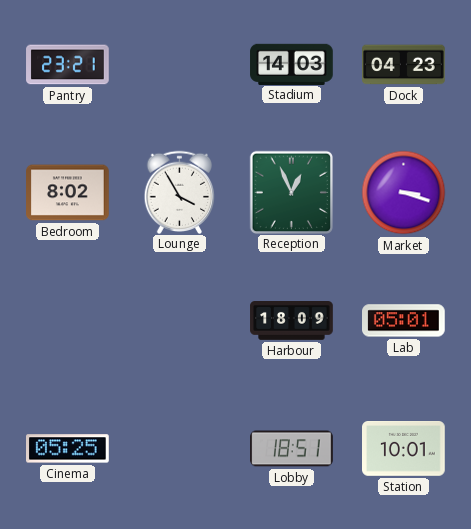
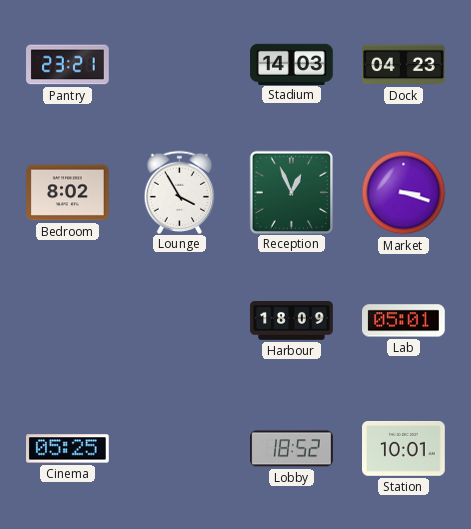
Lobby: 18:51 -> 18:52
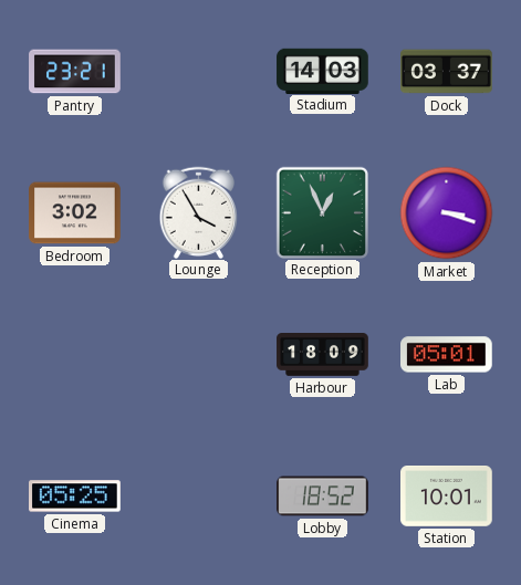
Dock: 04:23 -> 03:37
Bedroom: 8:02 -> 3:02
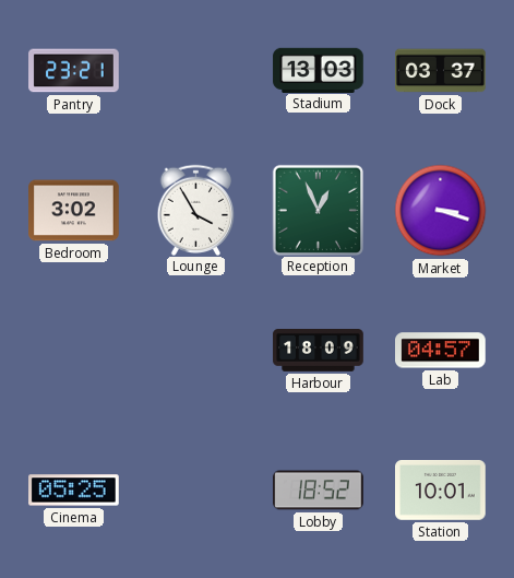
Stadium: 14:03 -> 13:03
Lab: 05:01 -> 04:57
